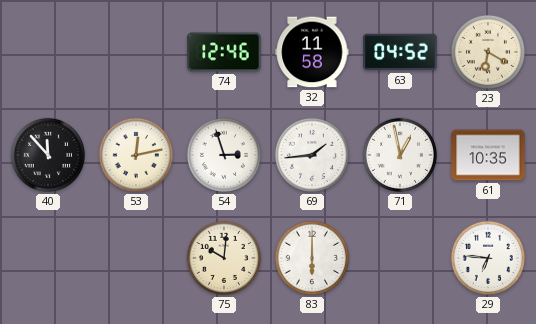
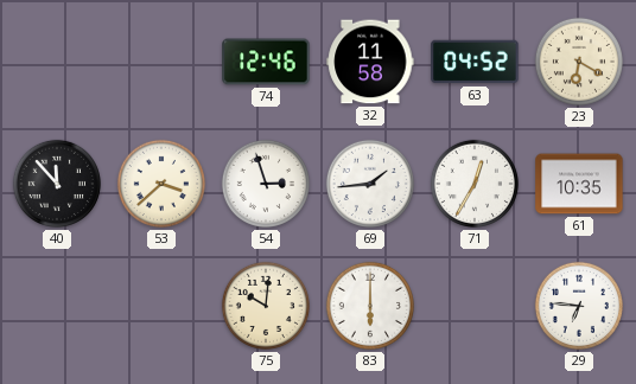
53: 12:13 -> 3:38
71: 12:58 -> 12:35
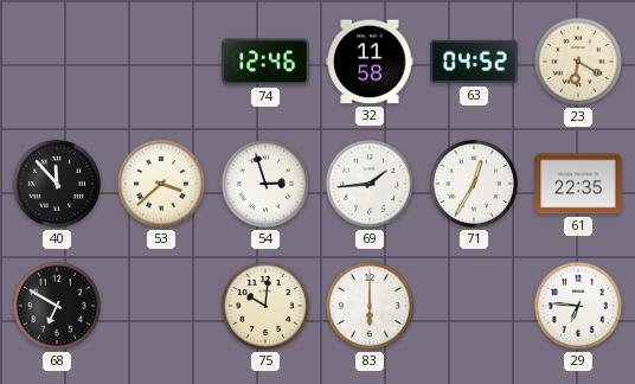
61: 10:35 -> 22:35
68: none -> 6:50
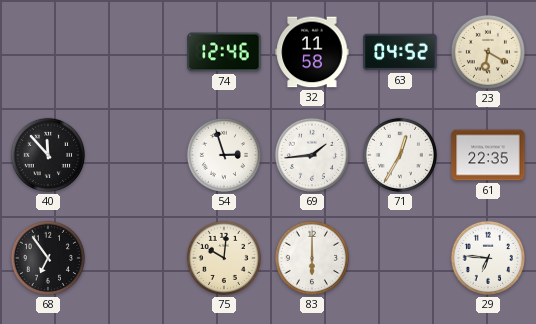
53: 3:38 -> none
68: 6:50 -> 6:54
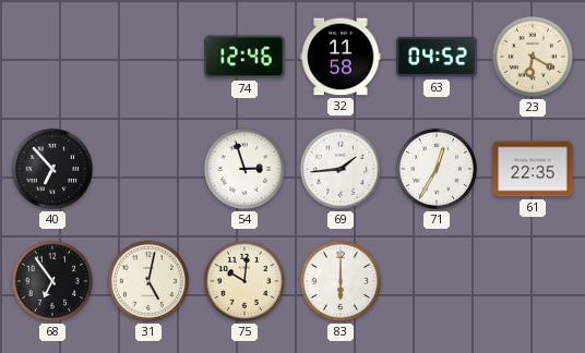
40: 11:53 -> 6:53
31: none -> 5:02
29: 6:46 -> none
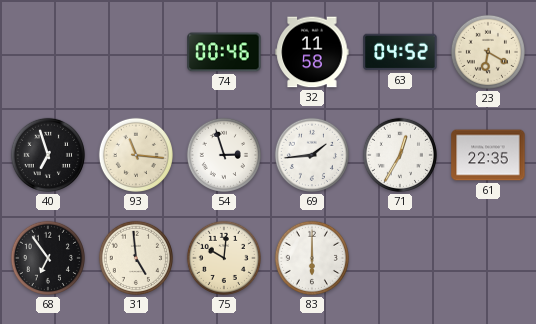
74: 12:46 -> 00:46
40: 6:53 -> 6:57
93: none -> 11:16
31: 5:02 -> 4:59
